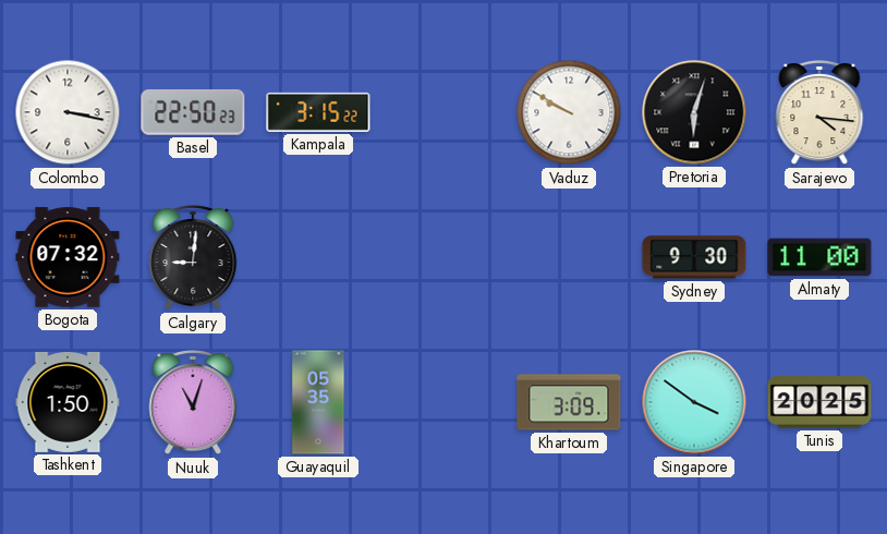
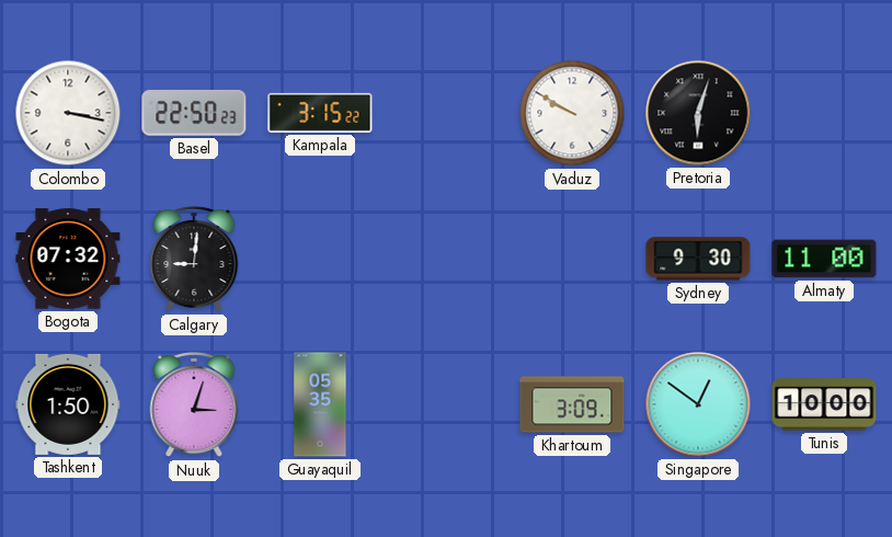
Sarajevo: 4:16 -> none
Nuuk: 11:03 -> 3:03
Singapore: 3:51 -> 12:51
Tunis: 20:25 -> 10:00
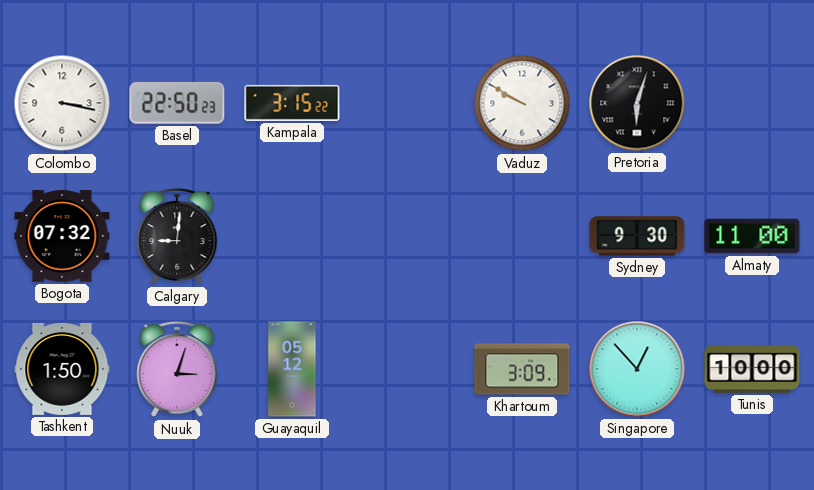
Guayaquil: 05:35 -> 05:12
Singapore: 12:51 -> 12:53
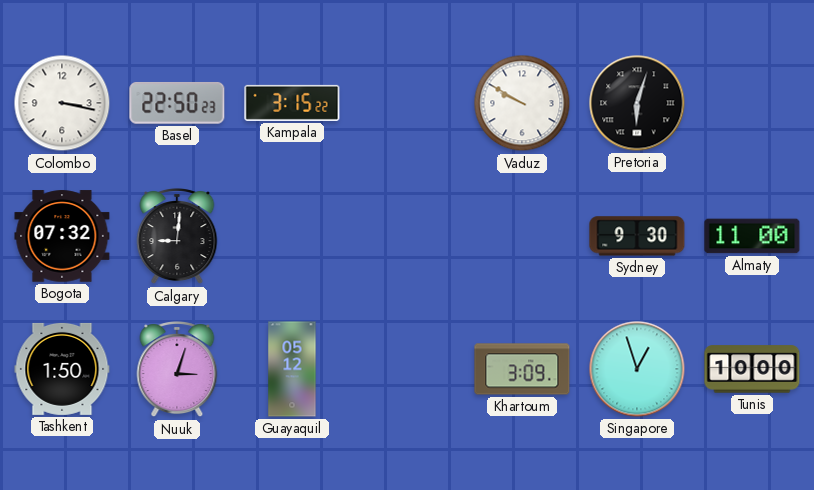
Singapore: 12:53 -> 12:57
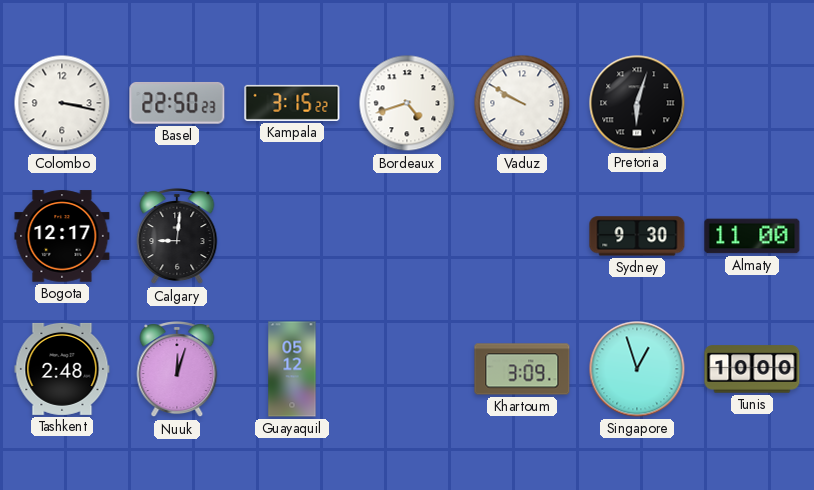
Bordeaux: none -> 4:42
Bogota: 07:32 -> 12:17
Tashkent: 1:50 -> 2:48
Nuuk: 3:03 -> 12:03
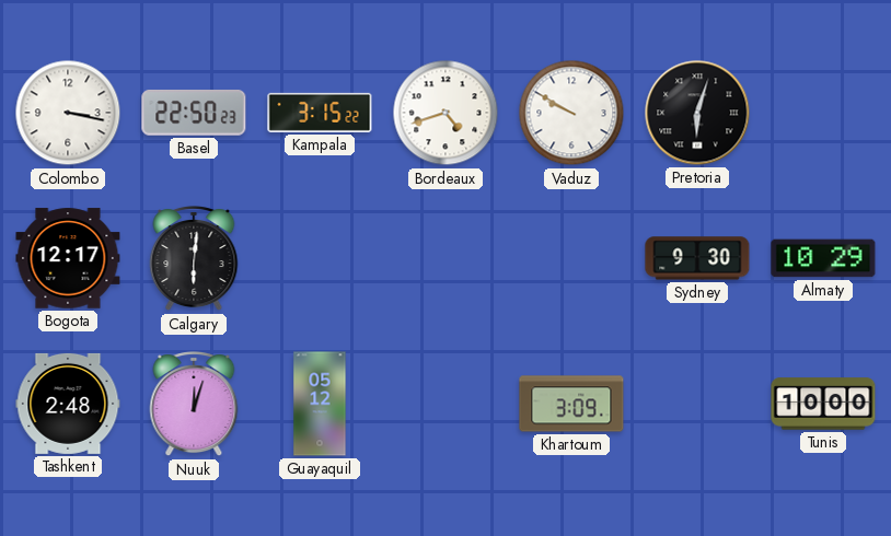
Calgary: 9:01 -> 6:01
Almaty: 11:00 -> 10:29
Singapore: 12:57 -> none
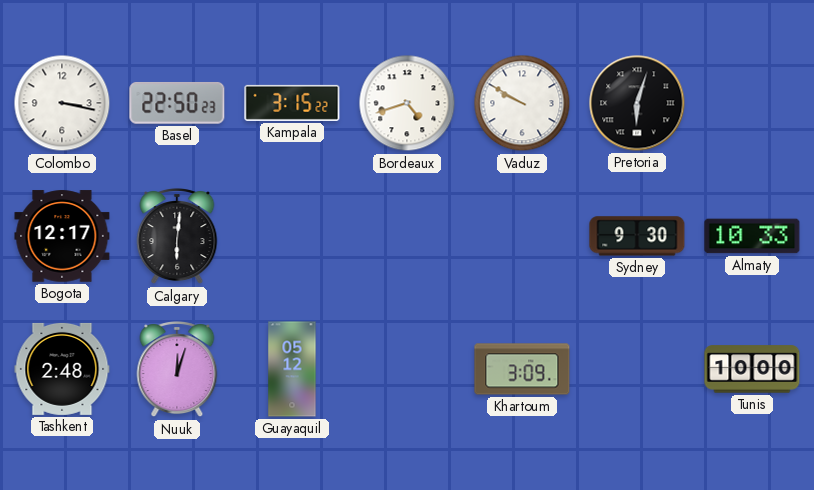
Almaty: 10:29 -> 10:33
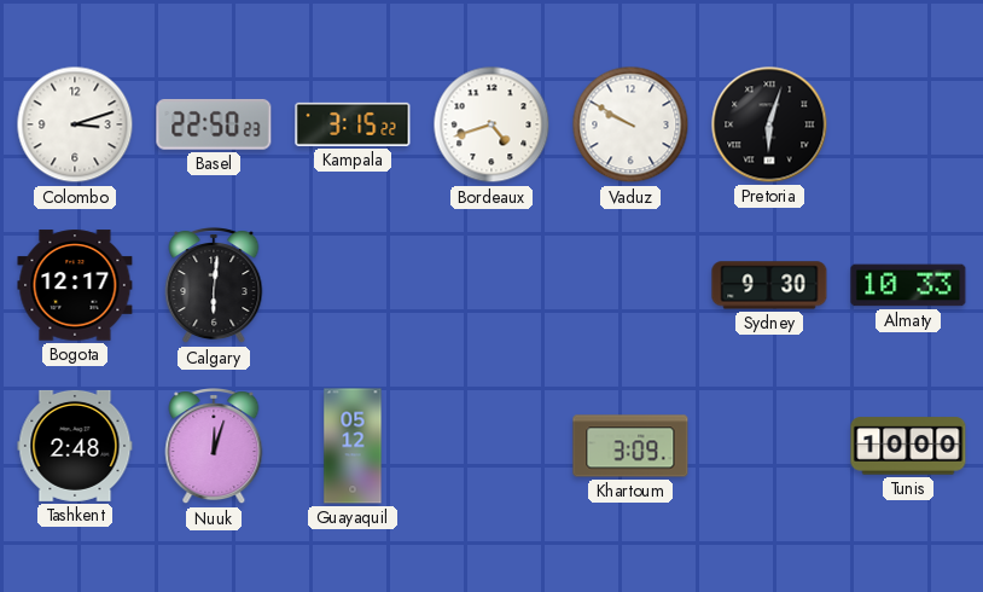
Colombo: 3:17 -> 3:12
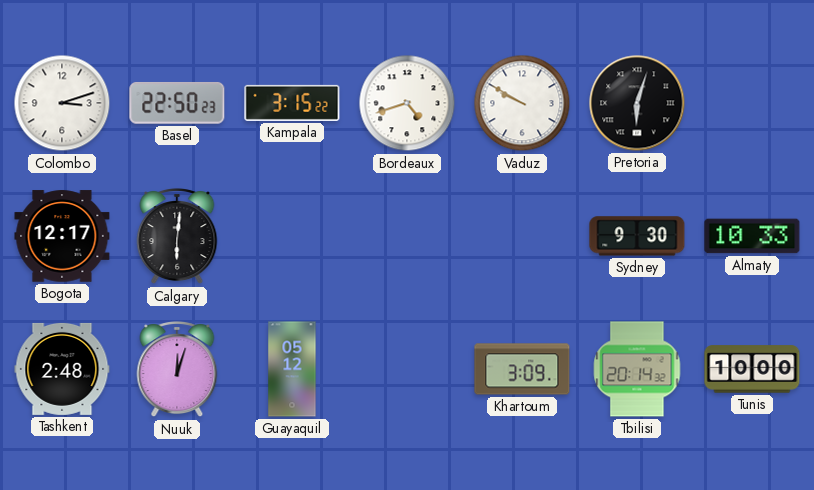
Tbilisi: none -> 20:14
